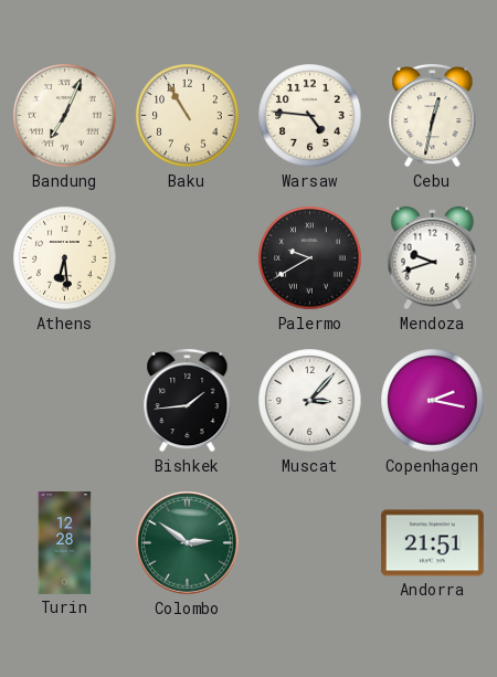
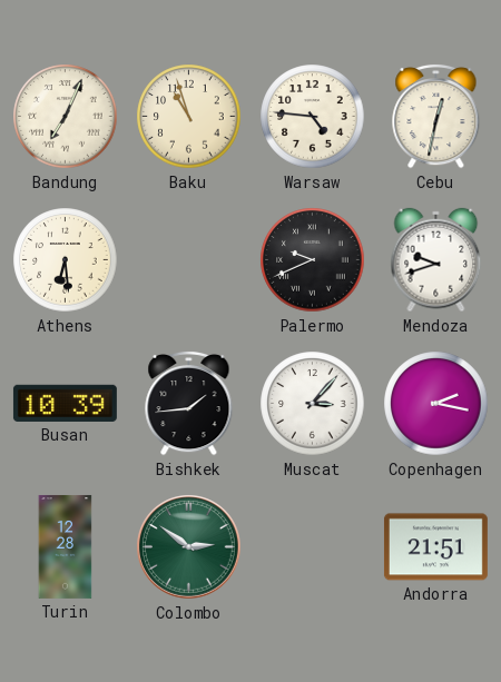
Baku: 10:55 -> 10:57
Palermo: 9:40 -> 9:41
Busan: none -> 10:39
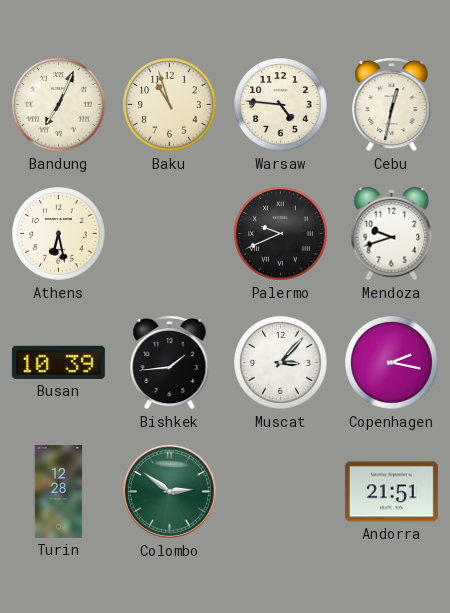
Athens: 6:29 -> 6:28
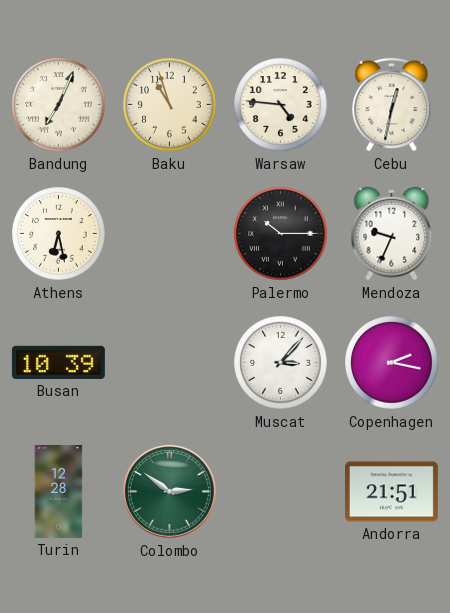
Palermo: 9:41 -> 10:15
Mendoza: 9:42 -> 9:34
Bishkek: 1:44 -> none
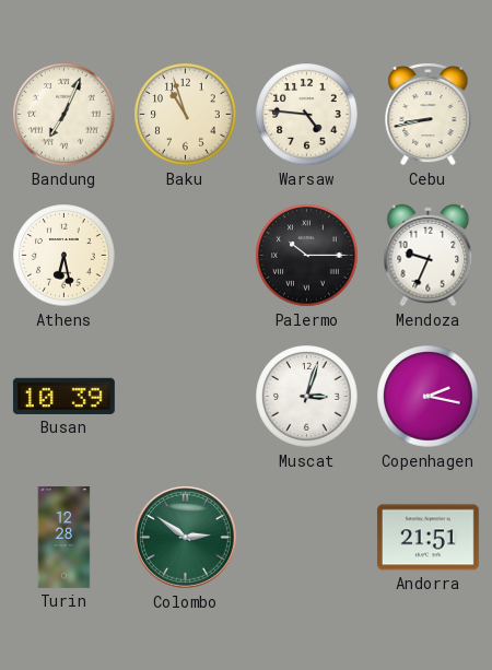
Cebu: 12:32 -> 8:43
Muscat: 3:07 -> 3:03
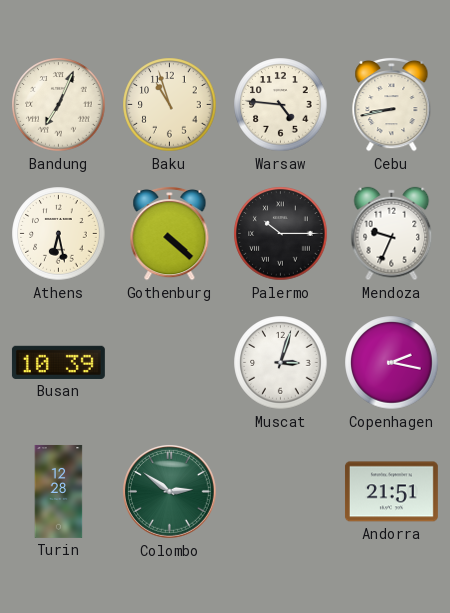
Gothenburg: none -> 4:22
